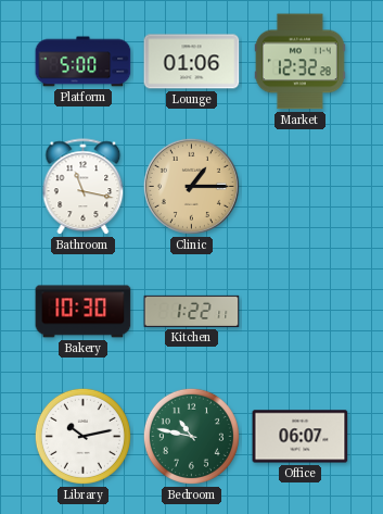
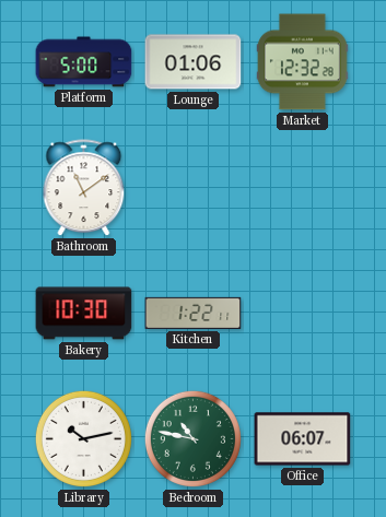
Bathroom: 11:17 -> 11:09
Clinic: 1:15 -> none
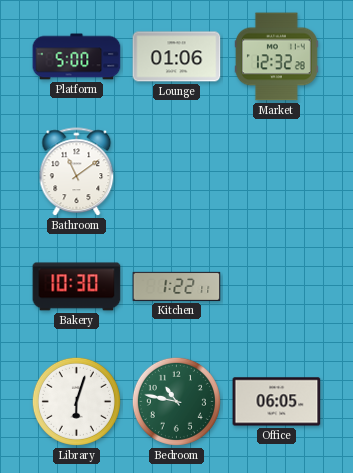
Library: 10:13 -> 6:03
Office: 06:07 -> 06:05
